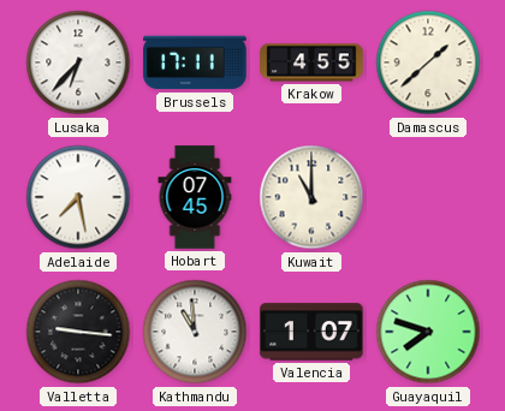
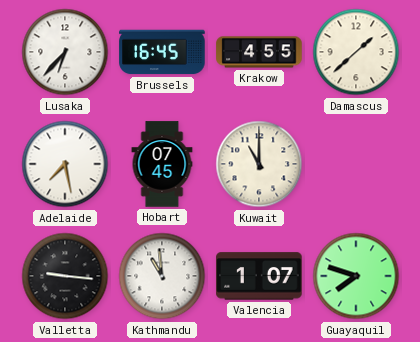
Brussels: 17:11 -> 16:45
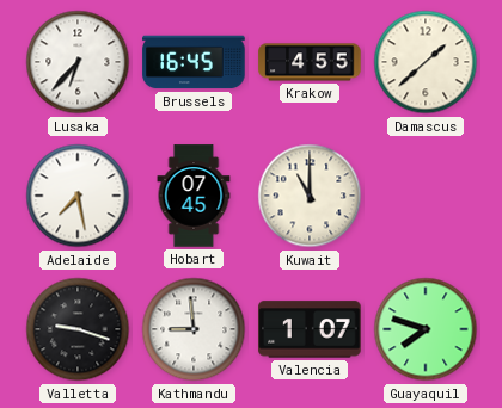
Valletta: 9:16 -> 9:18
Kathmandu: 10:59 -> 8:59
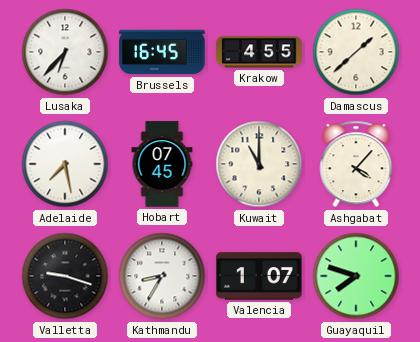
Ashgabat: none -> 4:07
Kathmandu: 8:59 -> 8:35
